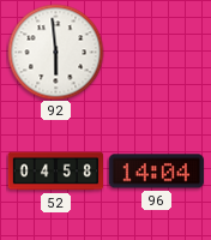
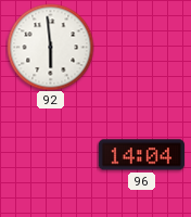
52: 04:58 -> none
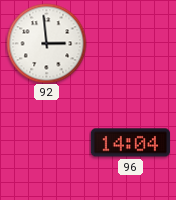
92: 5:59 -> 2:59
